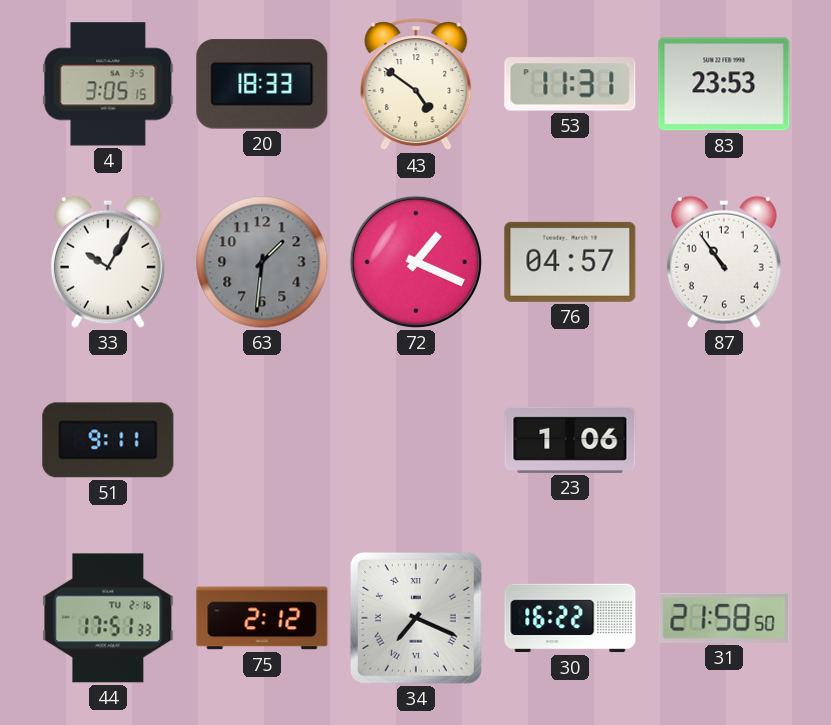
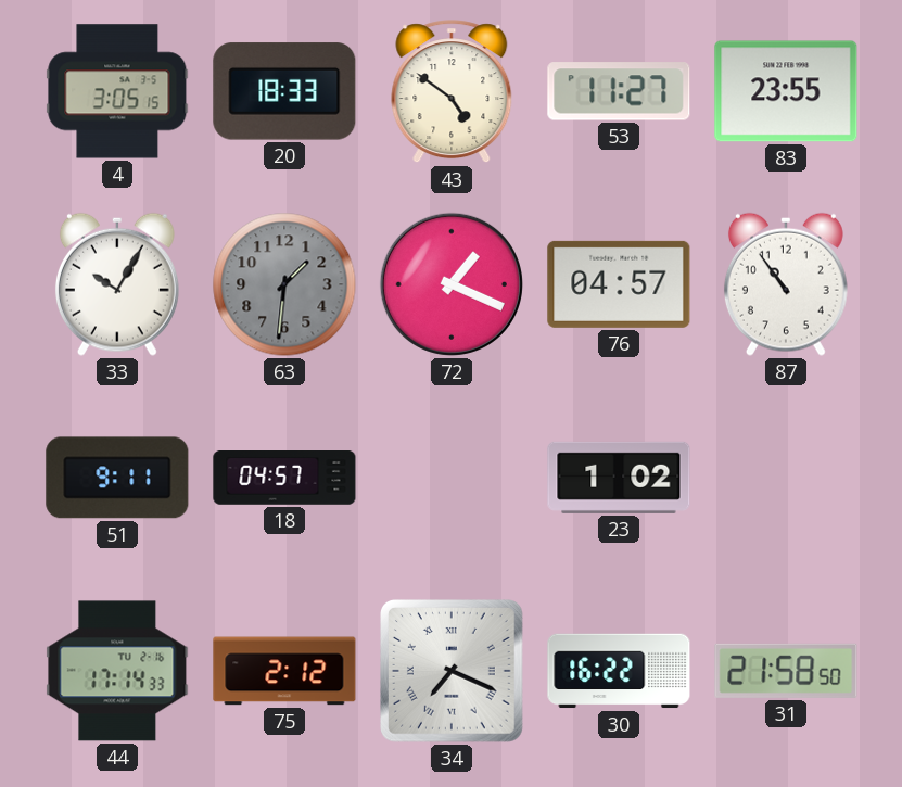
53: 11:31 -> 11:27
83: 23:53 -> 23:55
18: none -> 04:57
23: 1:06 -> 1:02
44: 17:51 -> 17:14
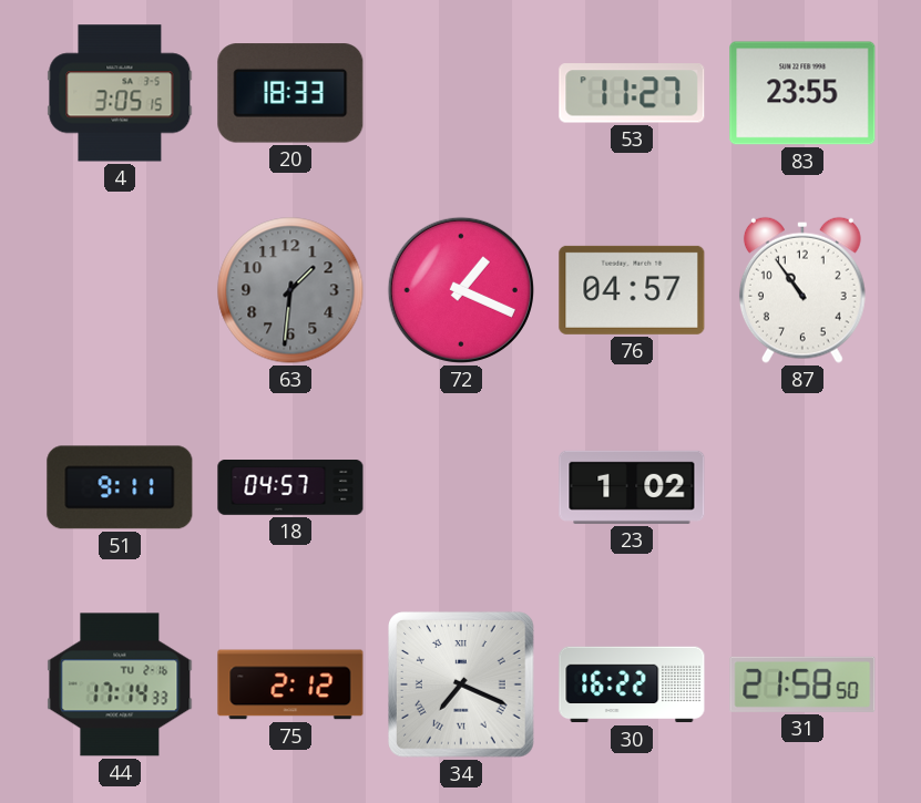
43: 4:51 -> none
33: 10:05 -> none
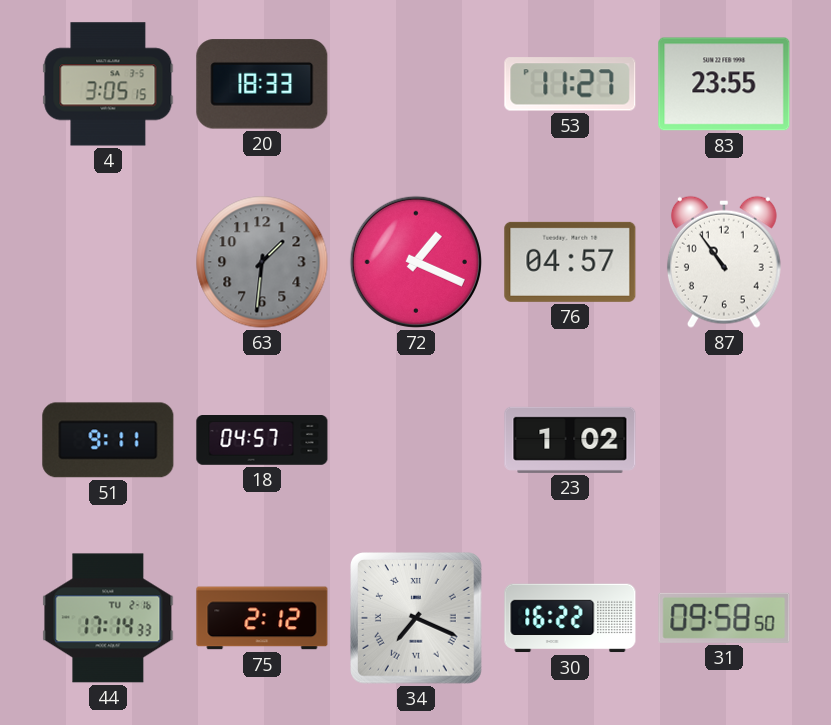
31: 21:58 -> 09:58
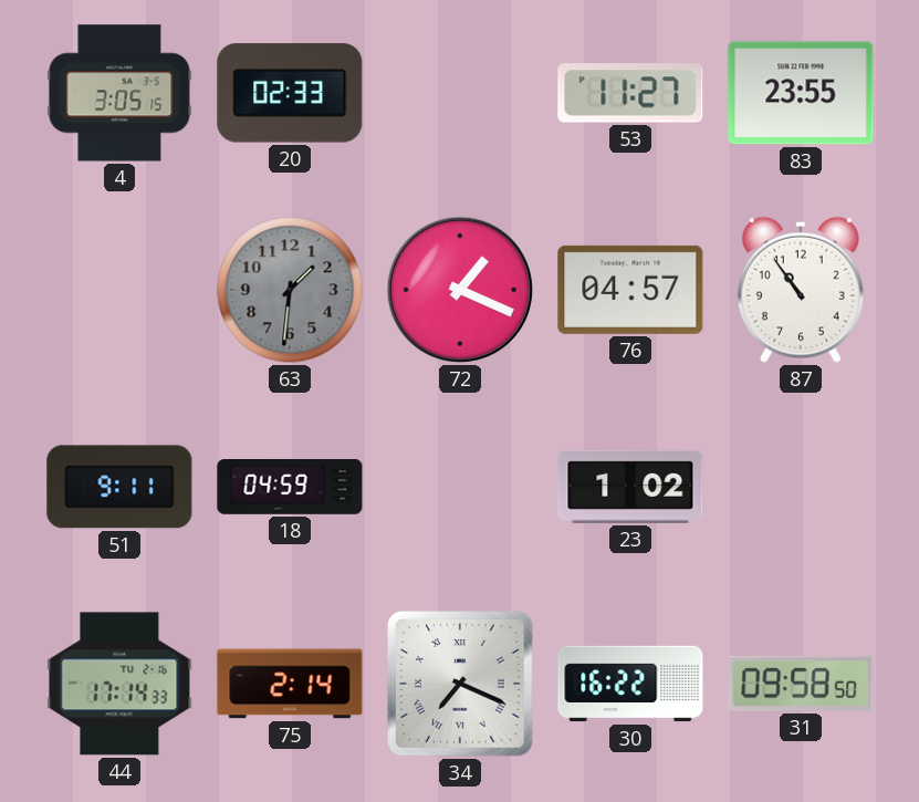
20: 18:33 -> 02:33
18: 04:57 -> 04:59
75: 2:12 -> 2:14
